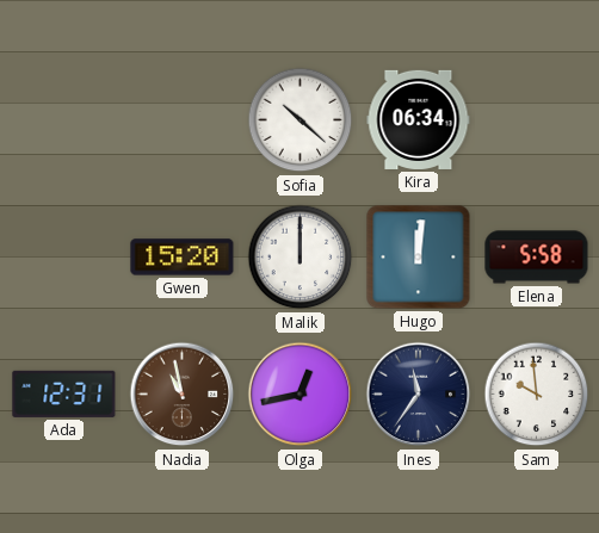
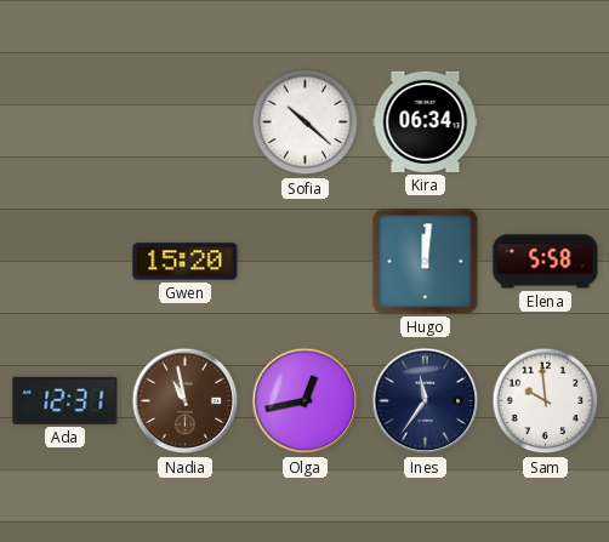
Malik: 12:00 -> none
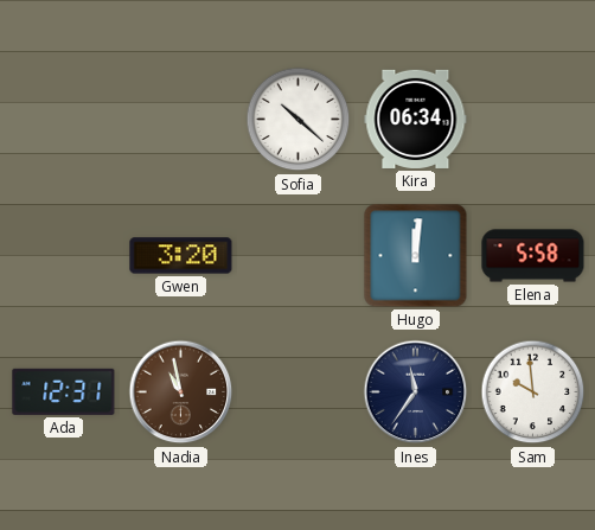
Gwen: 15:20 -> 3:20
Olga: 12:43 -> none
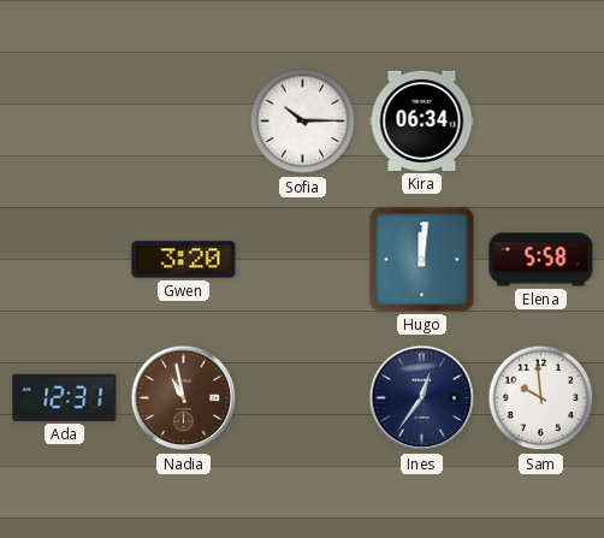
Sofia: 10:22 -> 10:15
Ines: 11:36 -> 12:36
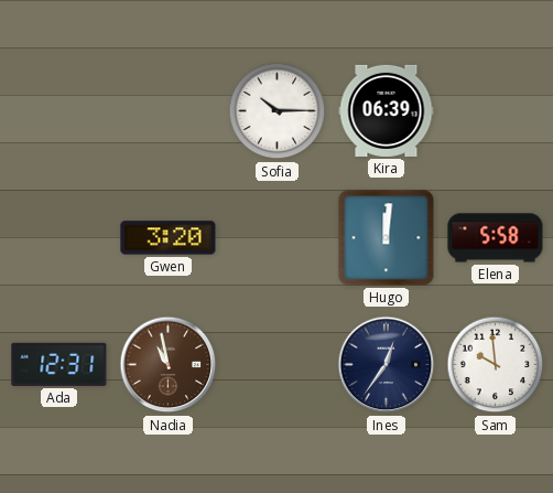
Kira: 06:34 -> 06:39
